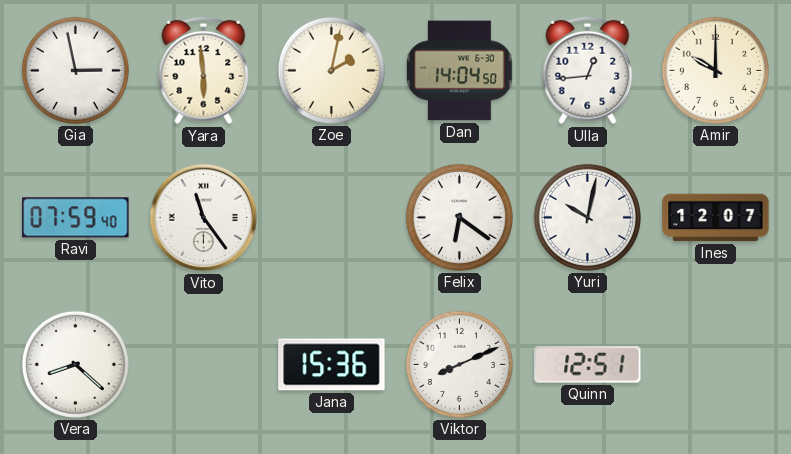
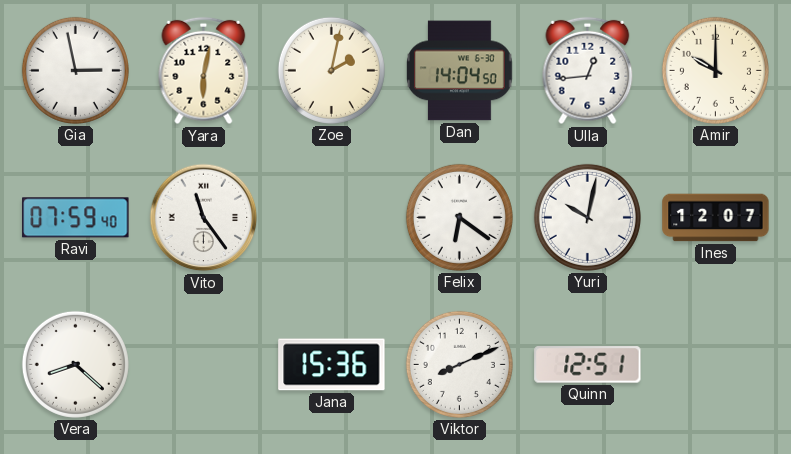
Yara: 5:59 -> 6:02
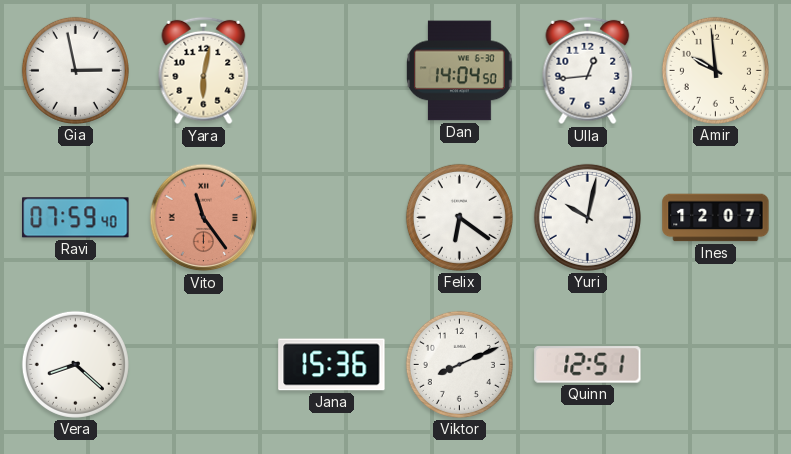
Zoe: 2:02 -> none
Amir: 10:00 -> 9:59
Vito dial: white -> salmon
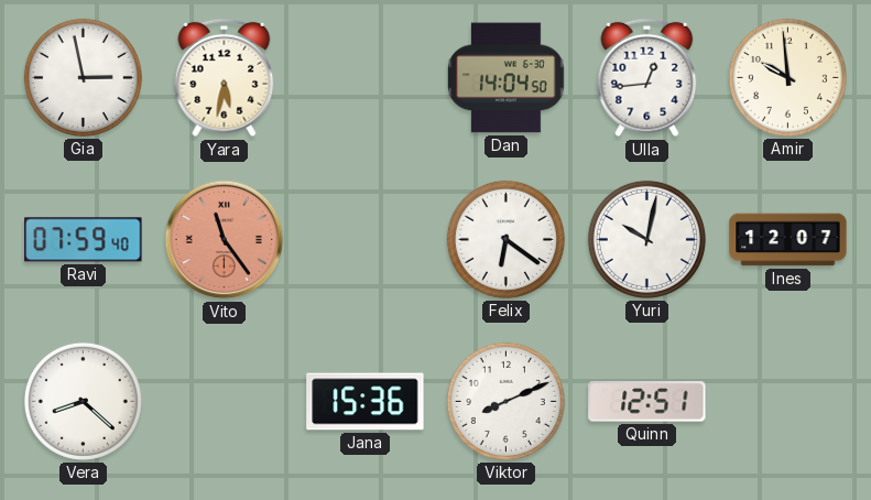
Yara: 6:02 -> 5:32
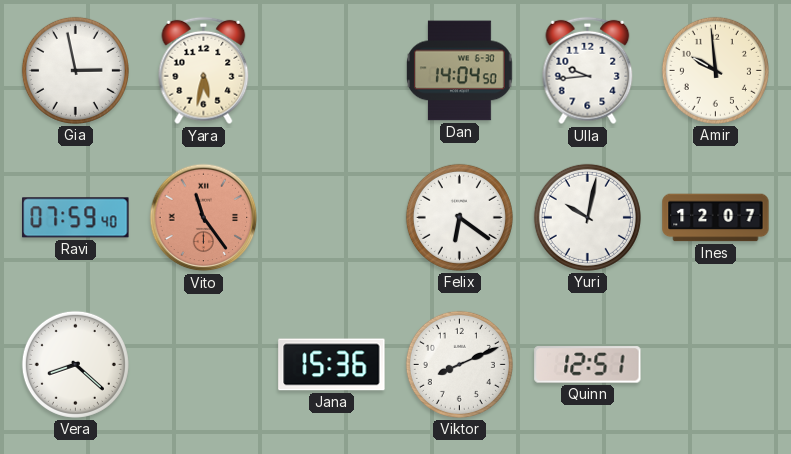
Ulla: 12:44 -> 9:44
